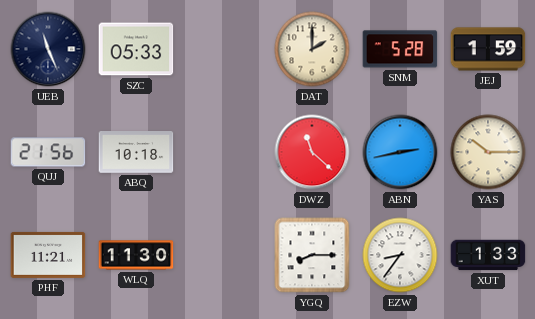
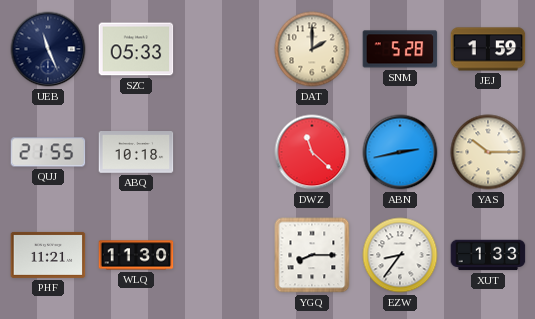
QUJ: 21:56 -> 21:55
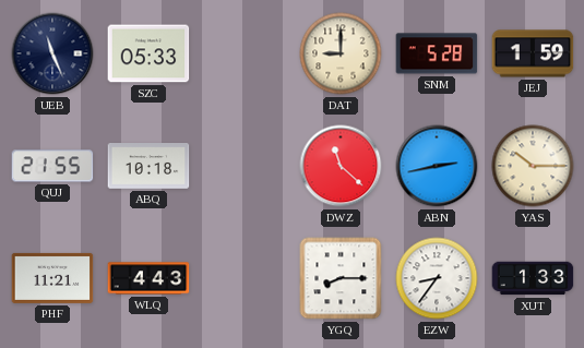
DAT: 2:00 -> 9:00
WLQ: 11:30 -> 4:43
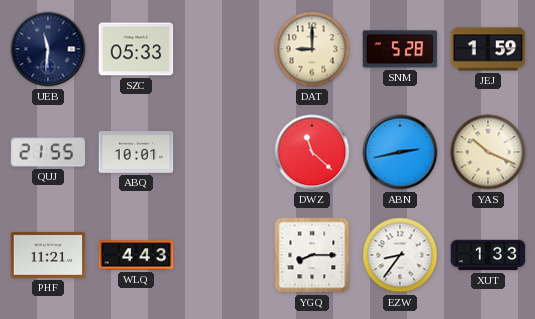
UEB: 11:26 -> 11:31
ABQ: 10:18 -> 10:01
YAS: 10:15 -> 10:19
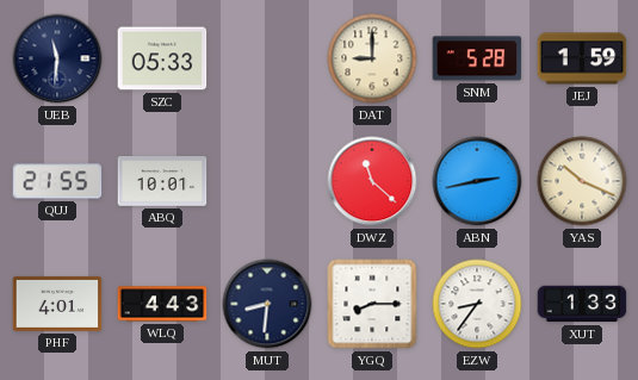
PHF: 11:21 -> 4:01
MUT: none -> 8:31
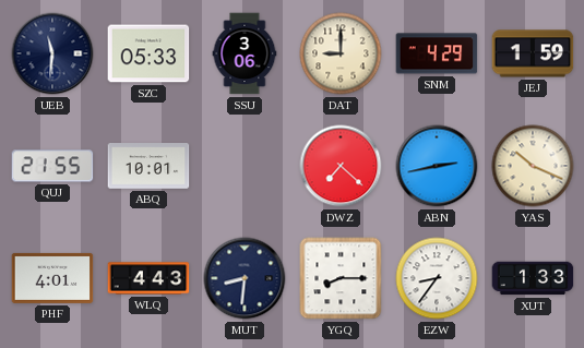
SSU: none -> 3:06
SNM: 5:28 -> 4:29
DWZ: 11:22 -> 7:22
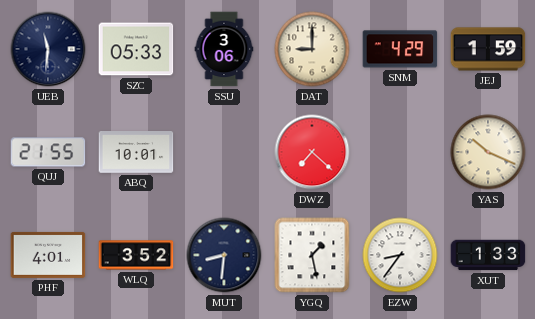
ABN: 2:43 -> none
WLQ: 4:43 -> 3:52
YGQ: 8:15 -> 1:28
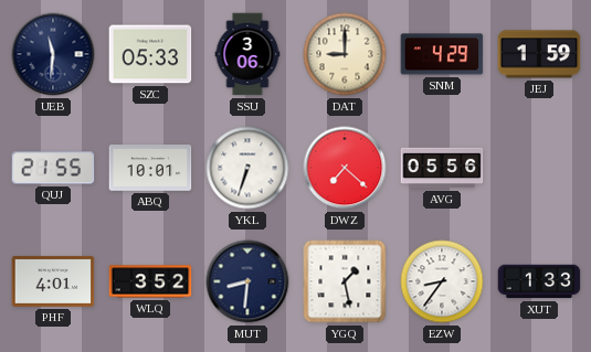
YKL: none -> 6:33
AVG: none -> 05:56
YAS: 10:19 -> none
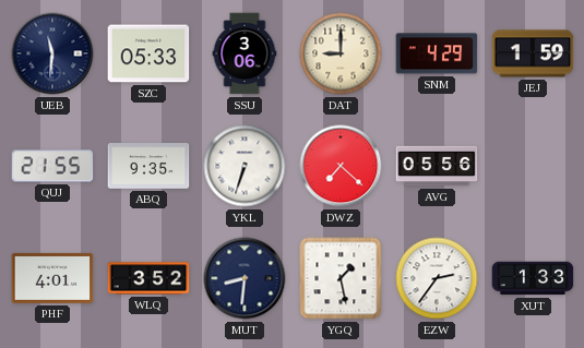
ABQ: 10:01 -> 9:35
EZW: 8:36 -> 2:36
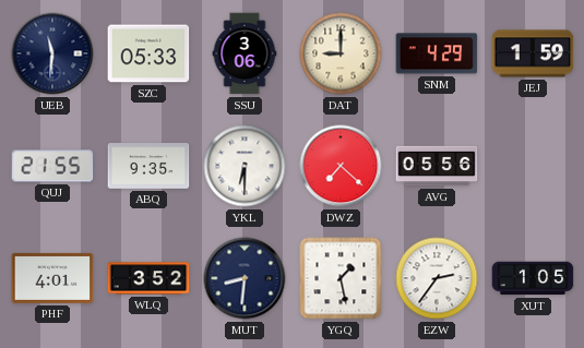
YKL: 6:33 -> 6:30
XUT: 1:33 -> 1:05
